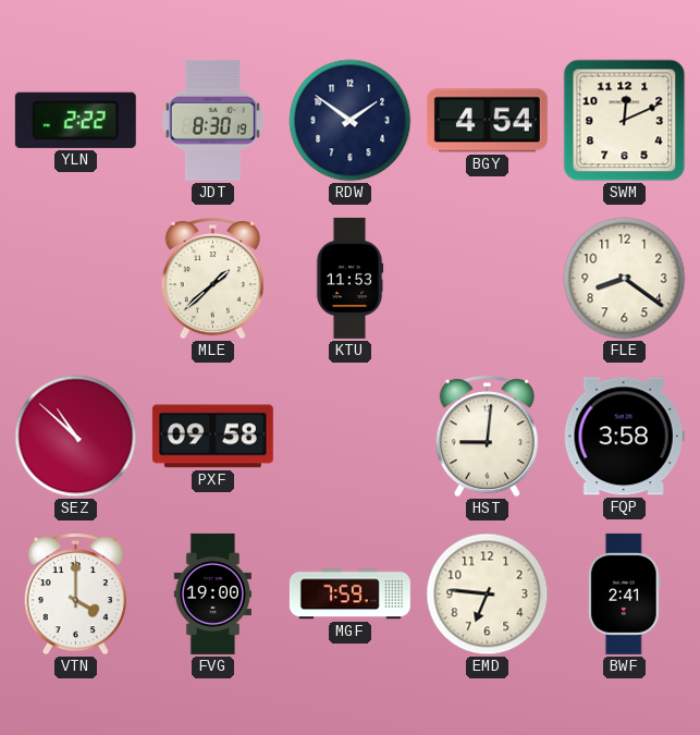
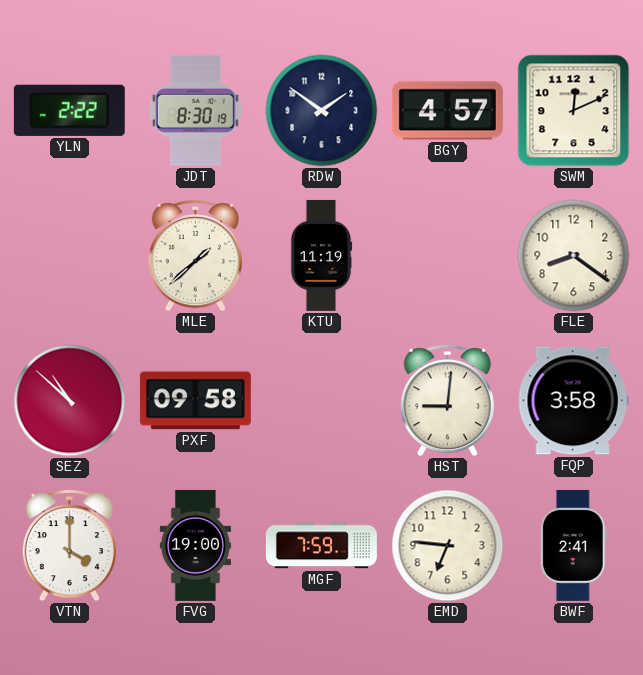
BGY: 4:54 -> 4:57
KTU: 11:53 -> 11:19
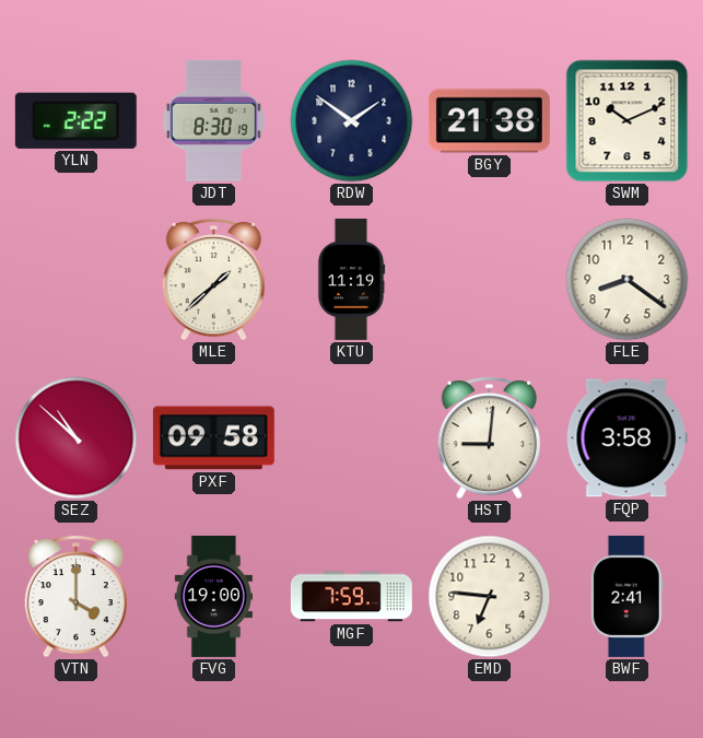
BGY: 4:57 -> 21:38
SWM: 12:11 -> 10:11
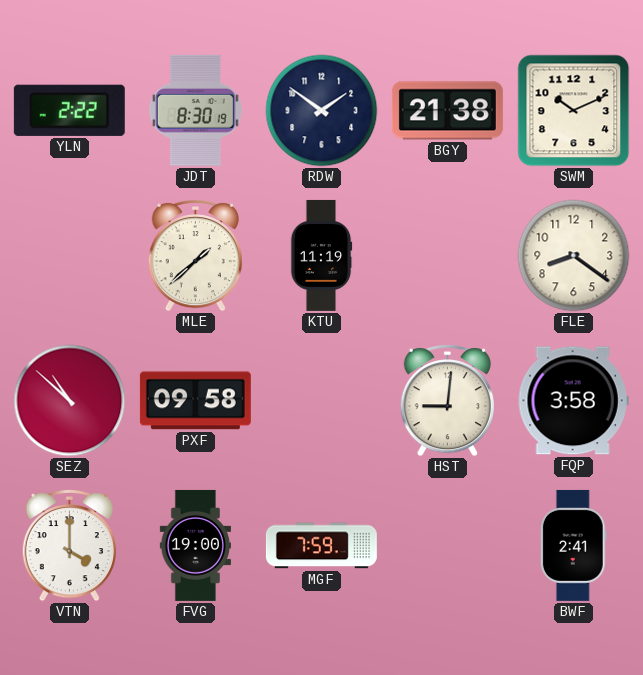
EMD: 6:46 -> none
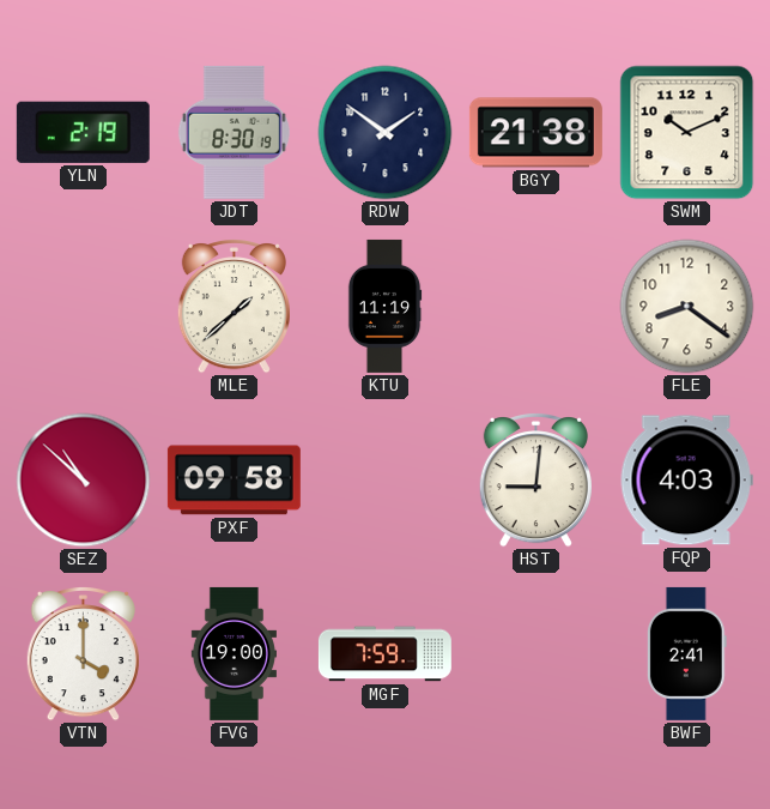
YLN: 2:22 -> 2:19
FQP: 3:58 -> 4:03
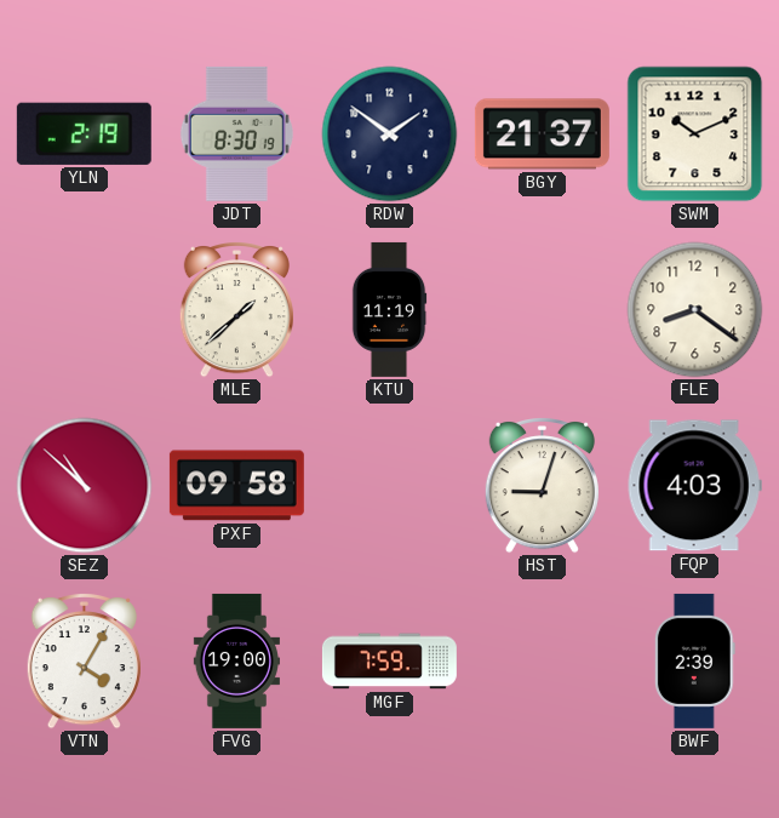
BGY: 21:38 -> 21:37
HST: 9:01 -> 9:03
VTN: 4:00 -> 4:05
BWF: 2:41 -> 2:39
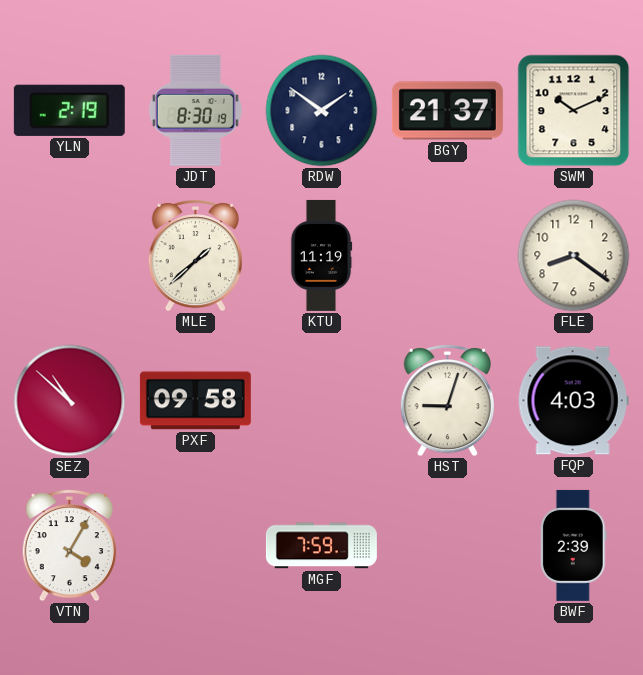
FVG: 19:00 -> none
